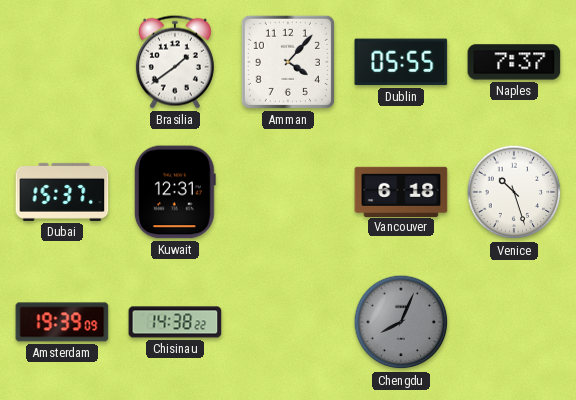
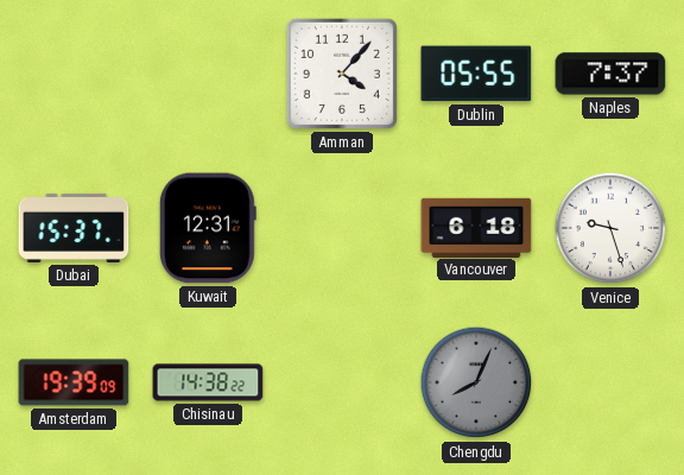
Brasilia: 1:39 -> none
Venice: 10:27 -> 9:27
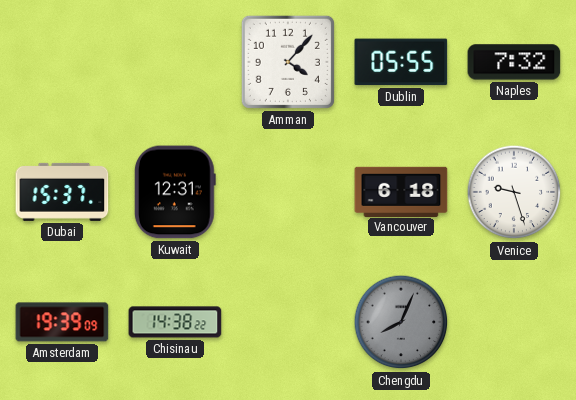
Naples: 7:37 -> 7:32
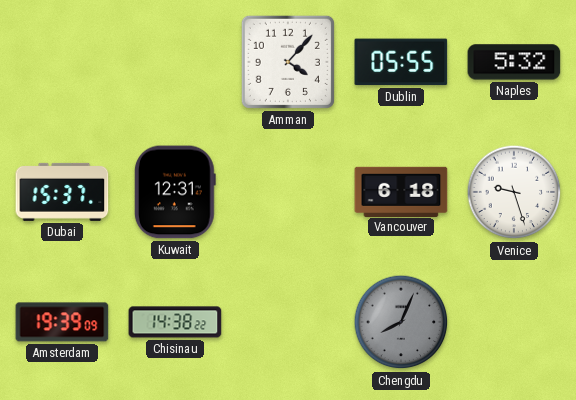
Naples: 7:32 -> 5:32
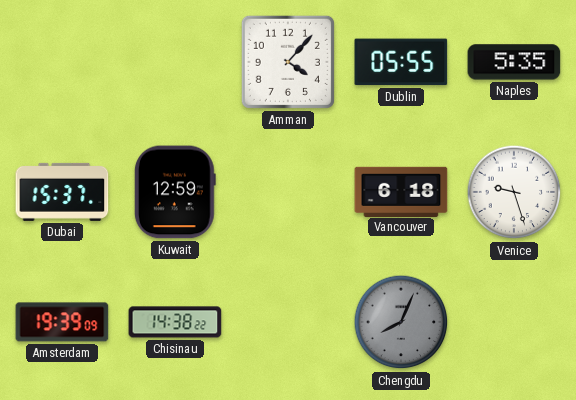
Naples: 5:32 -> 5:35
Kuwait: 12:31 -> 12:59
